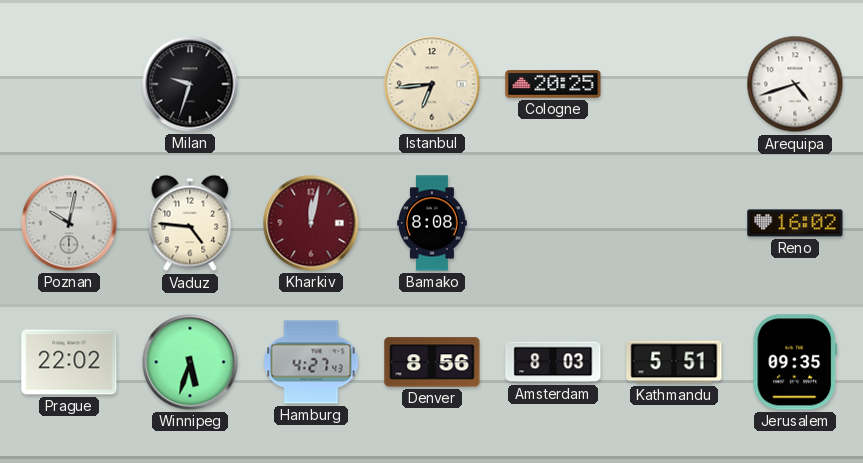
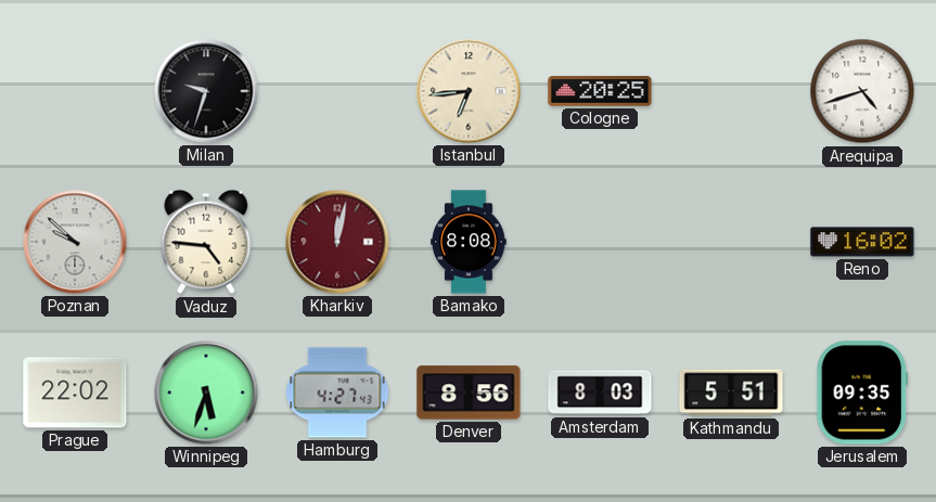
Poznan: 10:02 -> 9:52
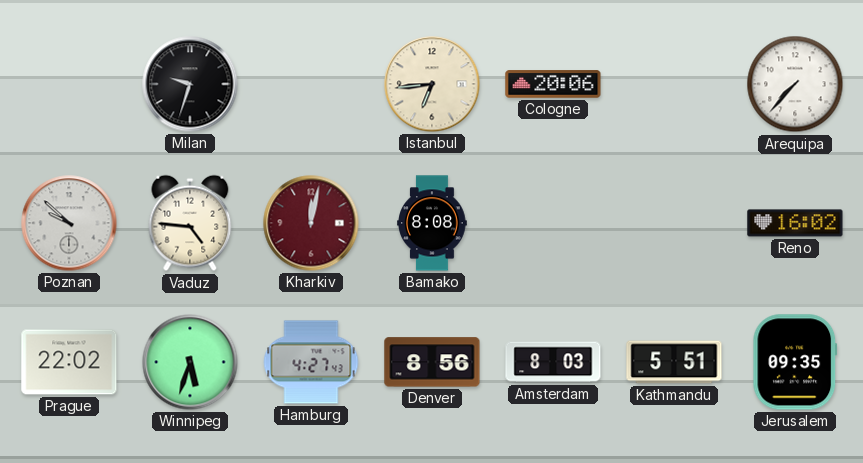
Cologne: 20:25 -> 20:06
Arequipa: 4:42 -> 7:37
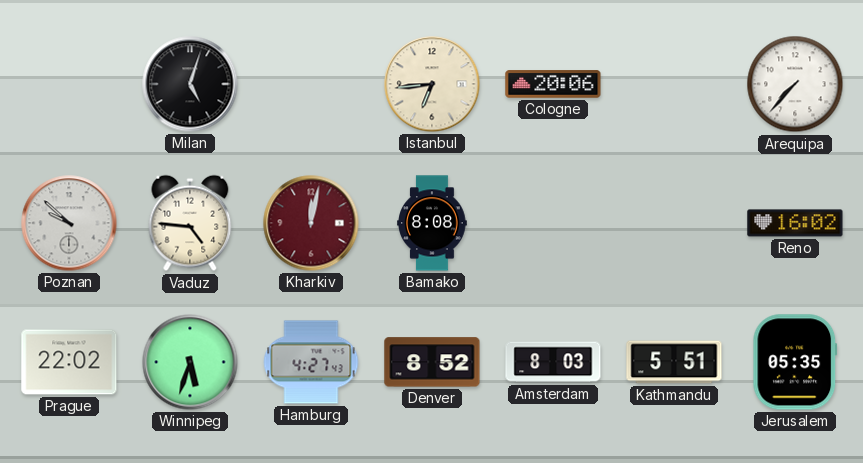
Milan: 9:33 -> 5:03
Denver: 8:56 -> 8:52
Jerusalem: 09:35 -> 05:35
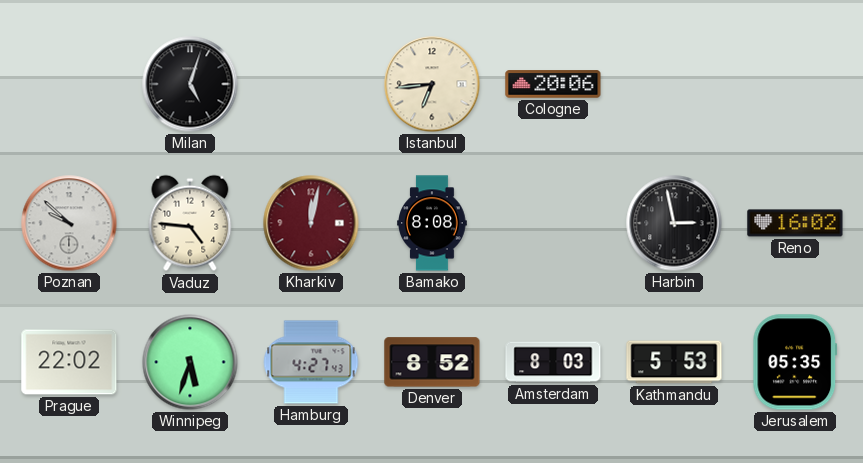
Arequipa: 7:37 -> none
Harbin: none -> 2:58
Kathmandu: 5:51 -> 5:53
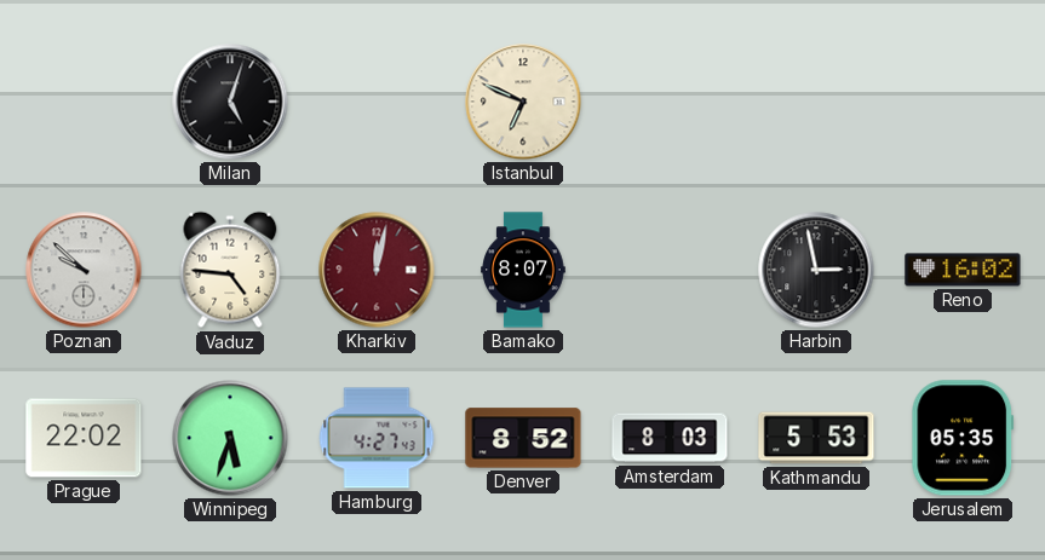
Istanbul: 6:44 -> 6:49
Cologne: 20:06 -> none
Bamako: 8:08 -> 8:07
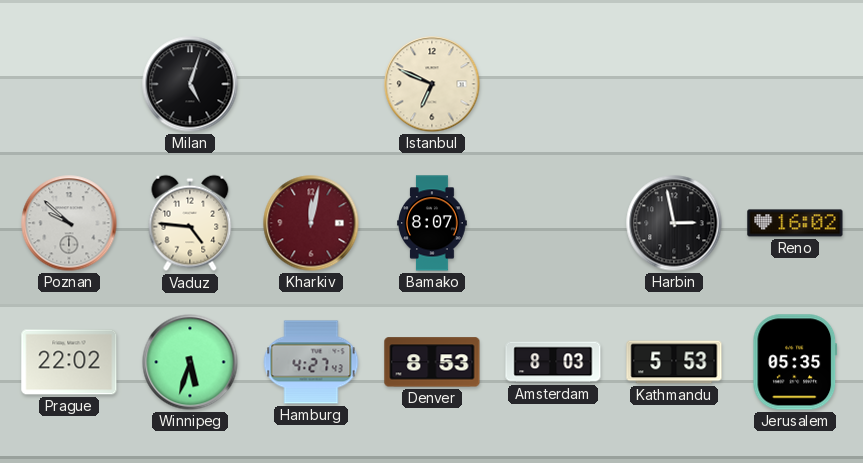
Denver: 8:52 -> 8:53
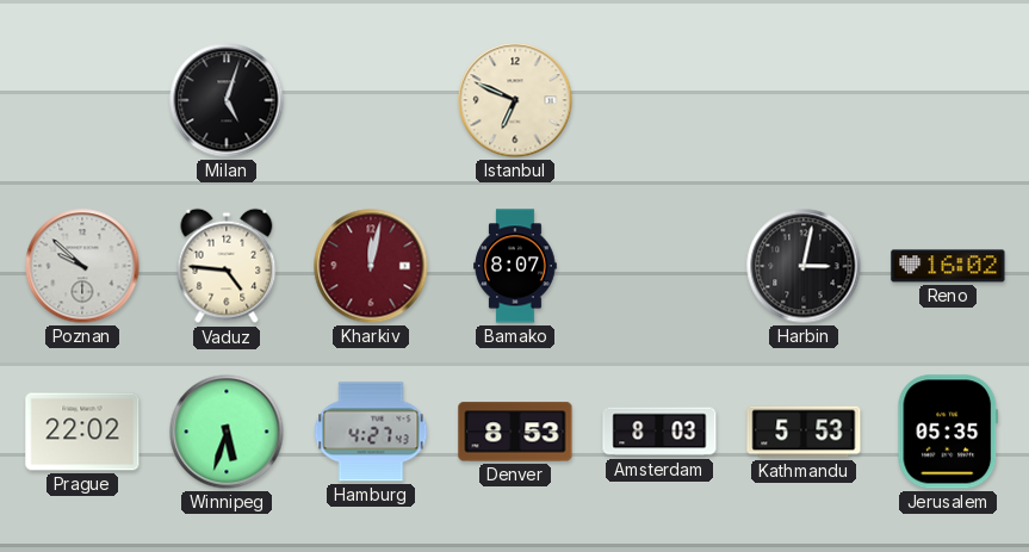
Harbin: 2:58 -> 3:02
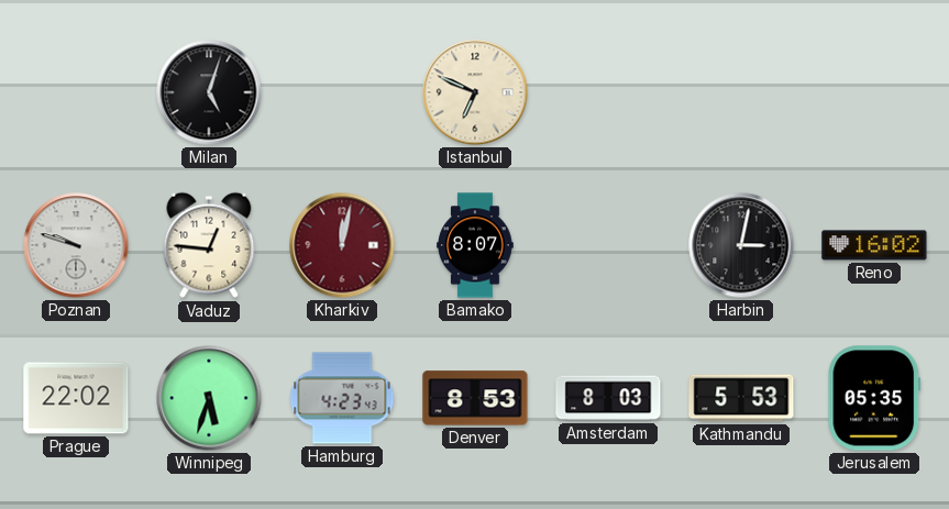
Poznan: 9:52 -> 9:48
Vaduz: 4:46 -> 12:46
Hamburg: 4:27 -> 4:23
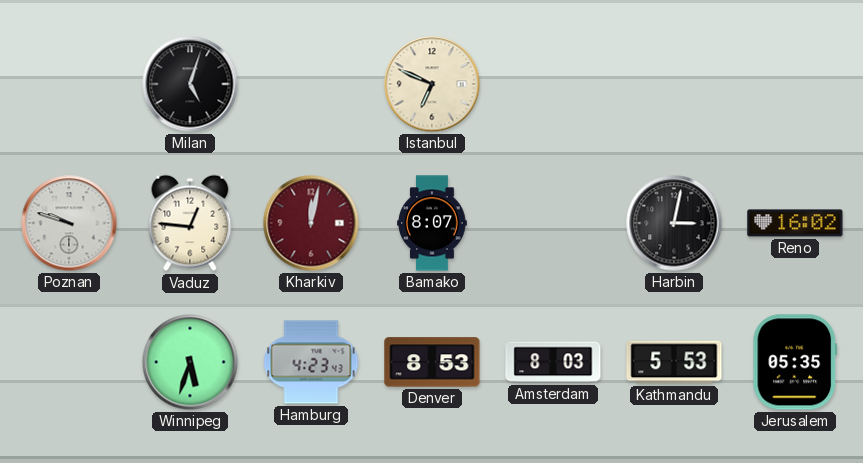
Prague: 22:02 -> none
